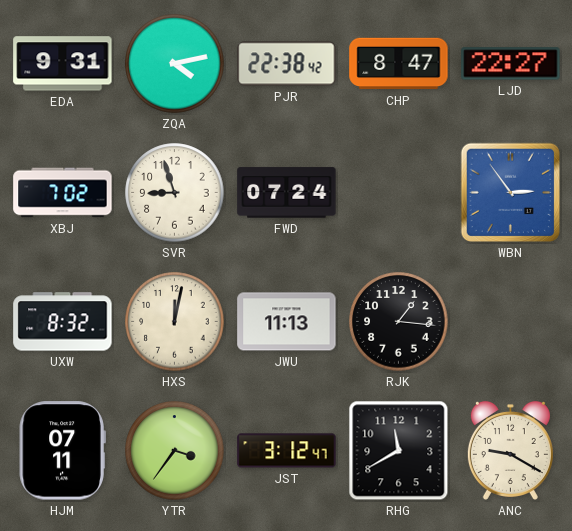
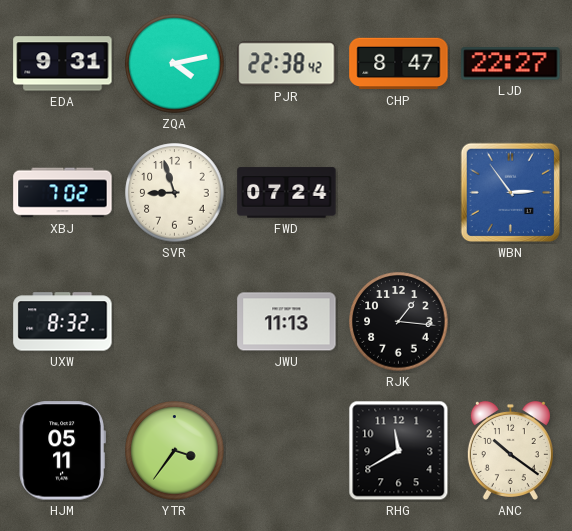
HXS: 12:02 -> none
HJM: 07:11 -> 05:11
JST: 3:12 -> none
ANC: 9:20 -> 10:21
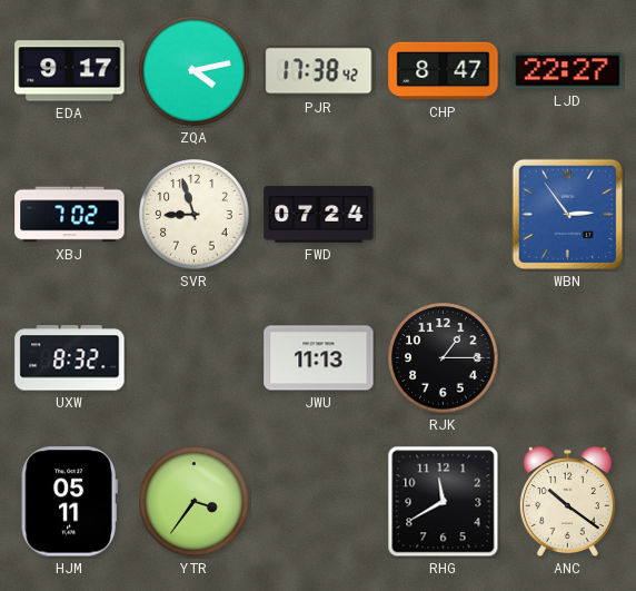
EDA: 9:31 -> 9:17
PJR: 22:38 -> 17:38
RJK: 1:16 -> 1:15
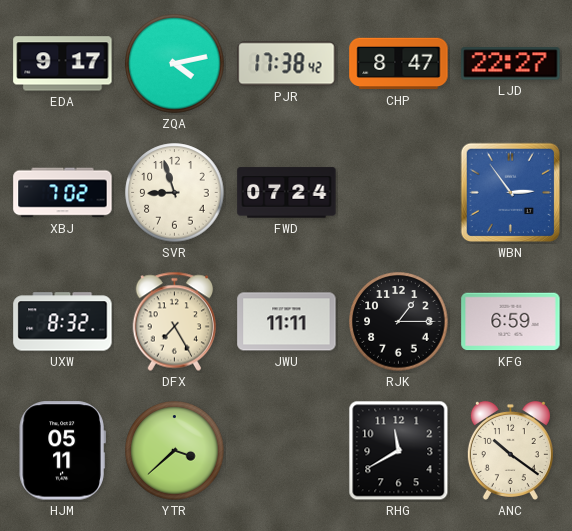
DFX: none -> 7:25
JWU: 11:13 -> 11:11
KFG: none -> 6:59
YTR: 3:36 -> 3:38
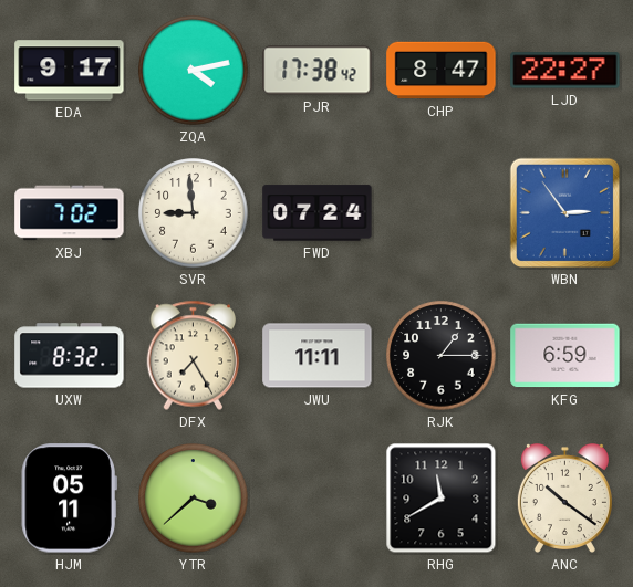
SVR: 8:57 -> 8:59
